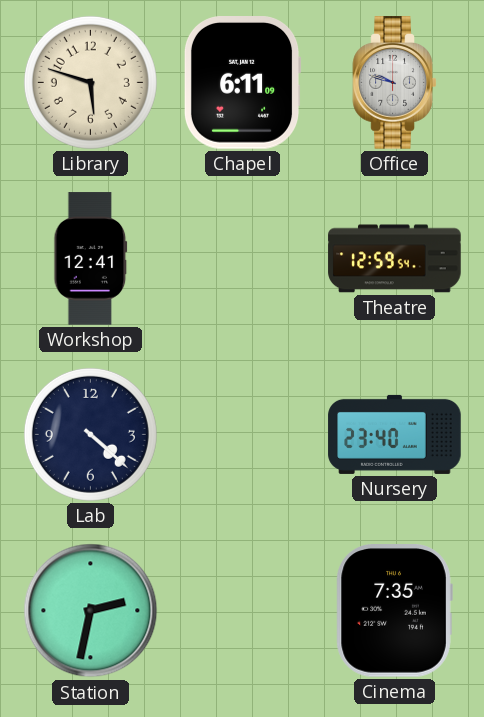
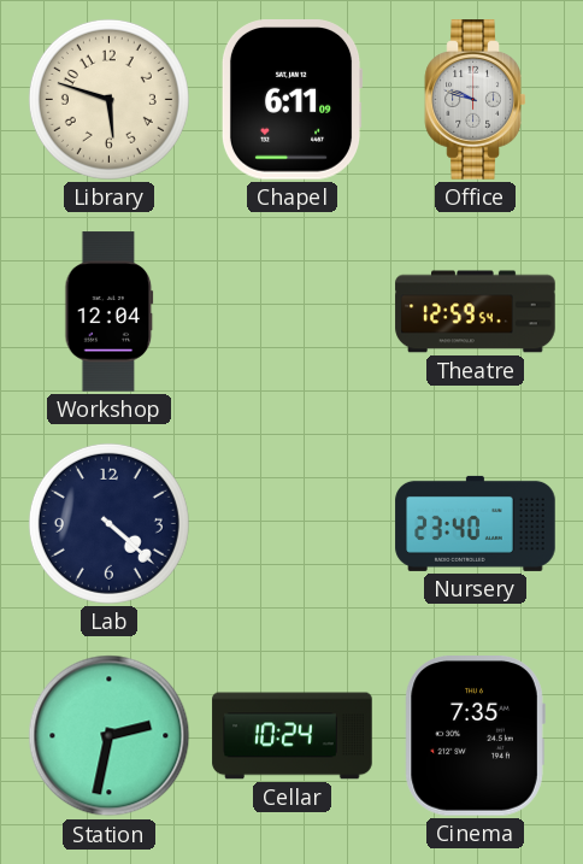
Workshop: 12:41 -> 12:04
Cellar: none -> 10:24
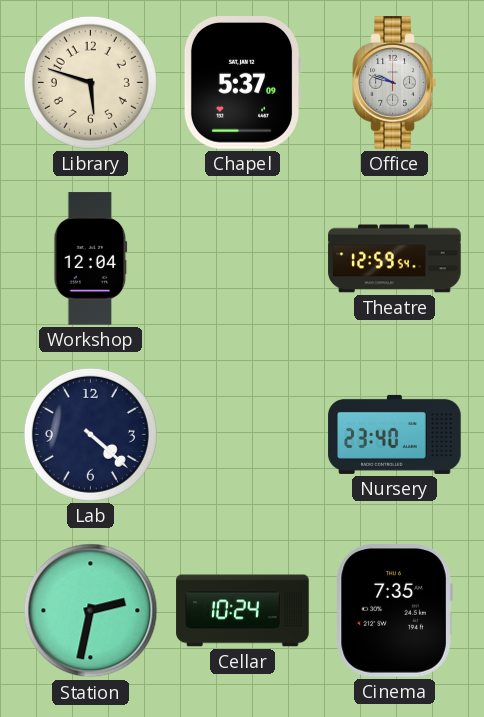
Chapel: 6:11 -> 5:37
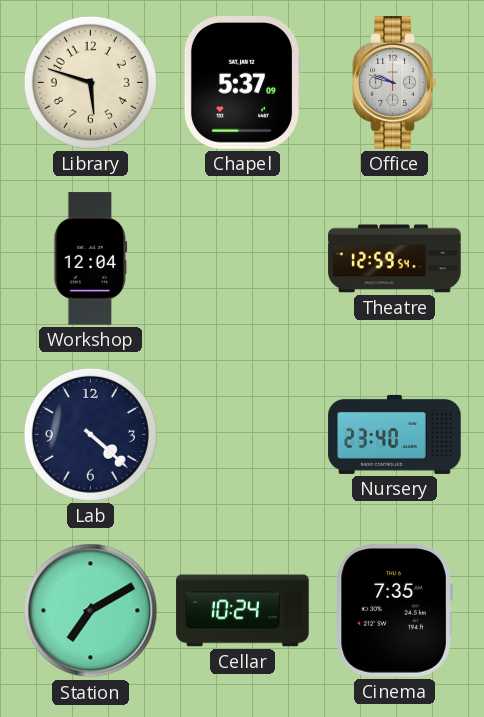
Station: 2:32 -> 7:10
